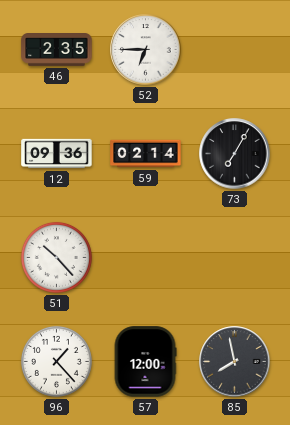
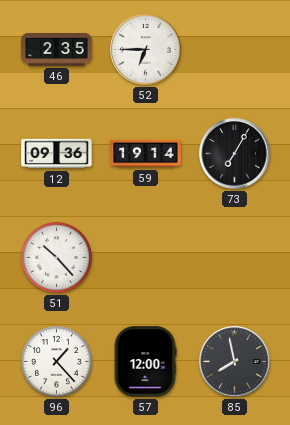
59: 02:14 -> 19:14
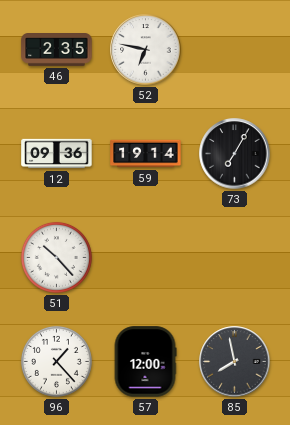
52: 6:45 -> 6:47
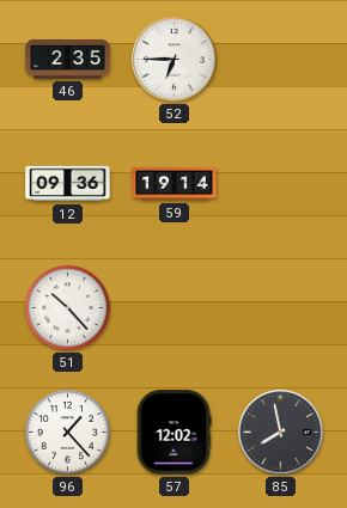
52: 6:47 -> 6:45
73: 7:05 -> none
57: 12:00 -> 12:02
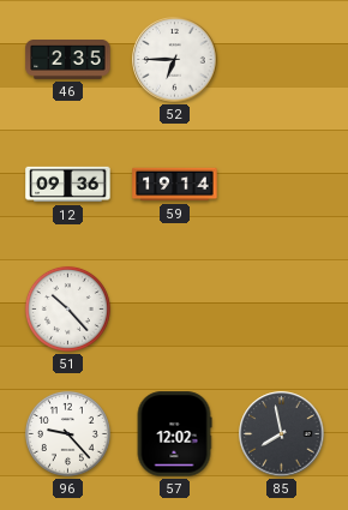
96: 1:23 -> 9:23
